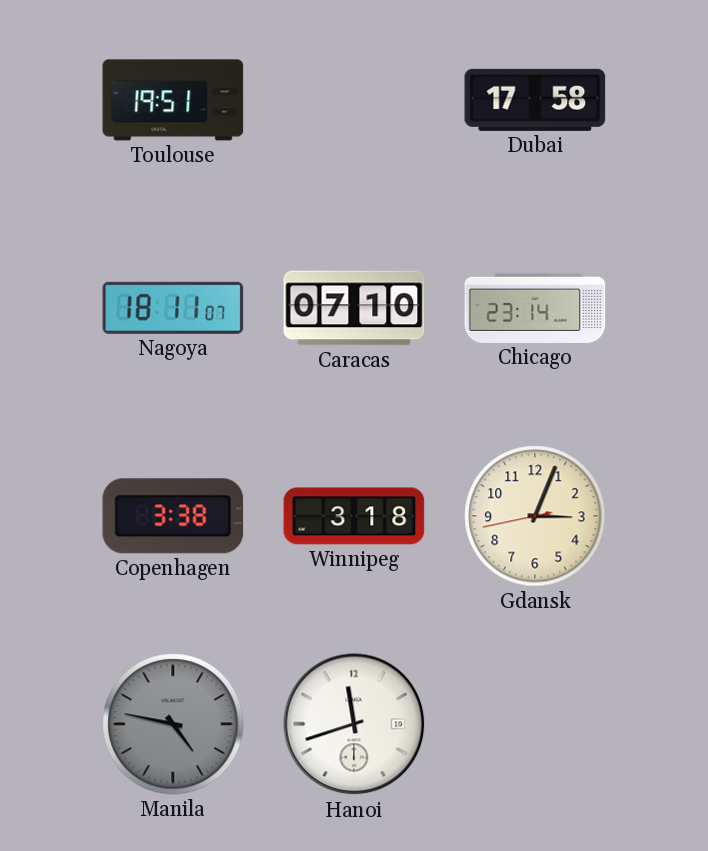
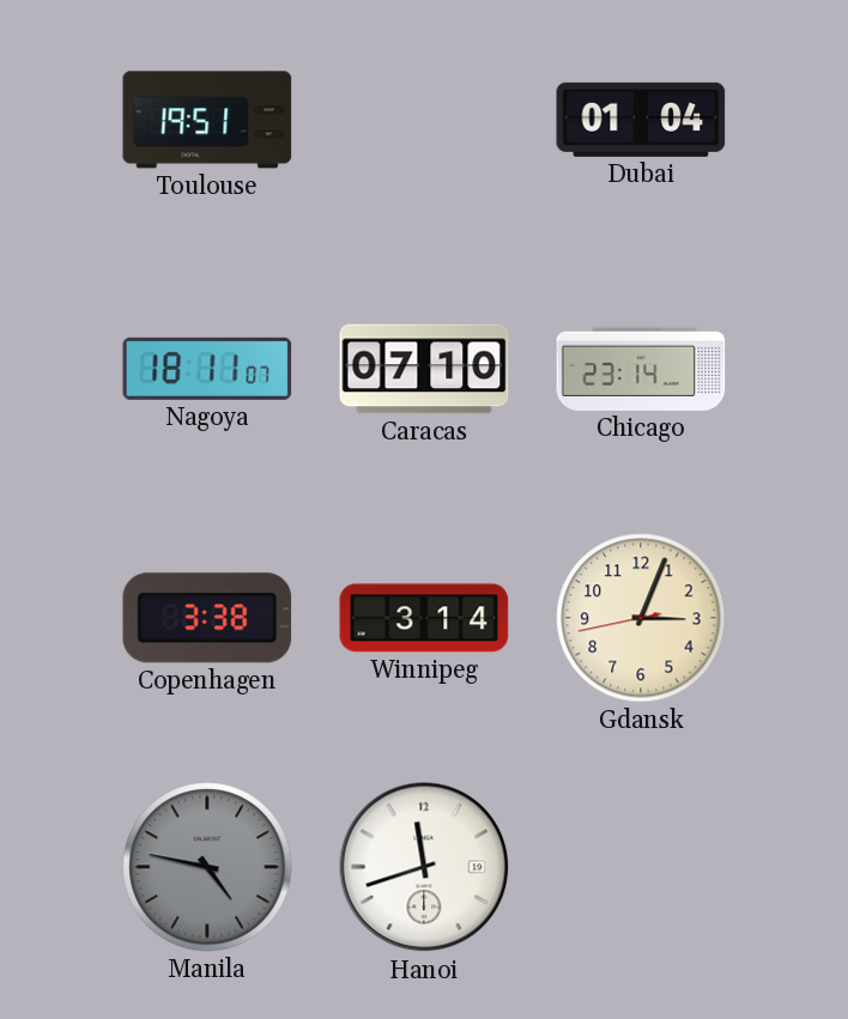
Dubai: 17:58 -> 01:04
Winnipeg: 3:18 -> 3:14
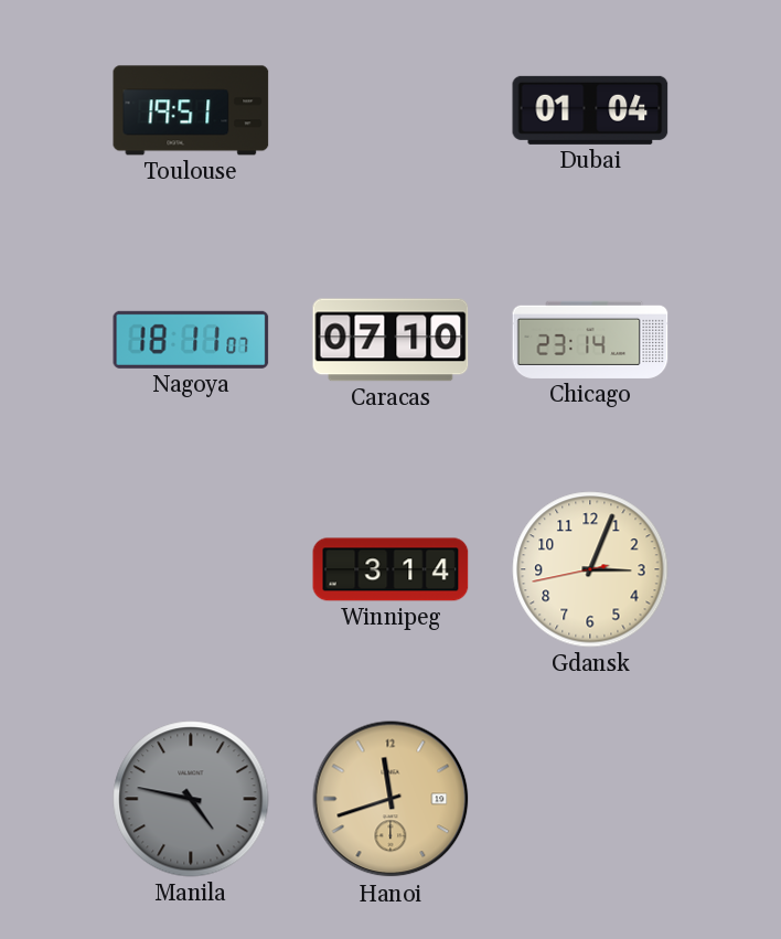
Copenhagen: 3:38 -> none
Hanoi dial: white -> champagne
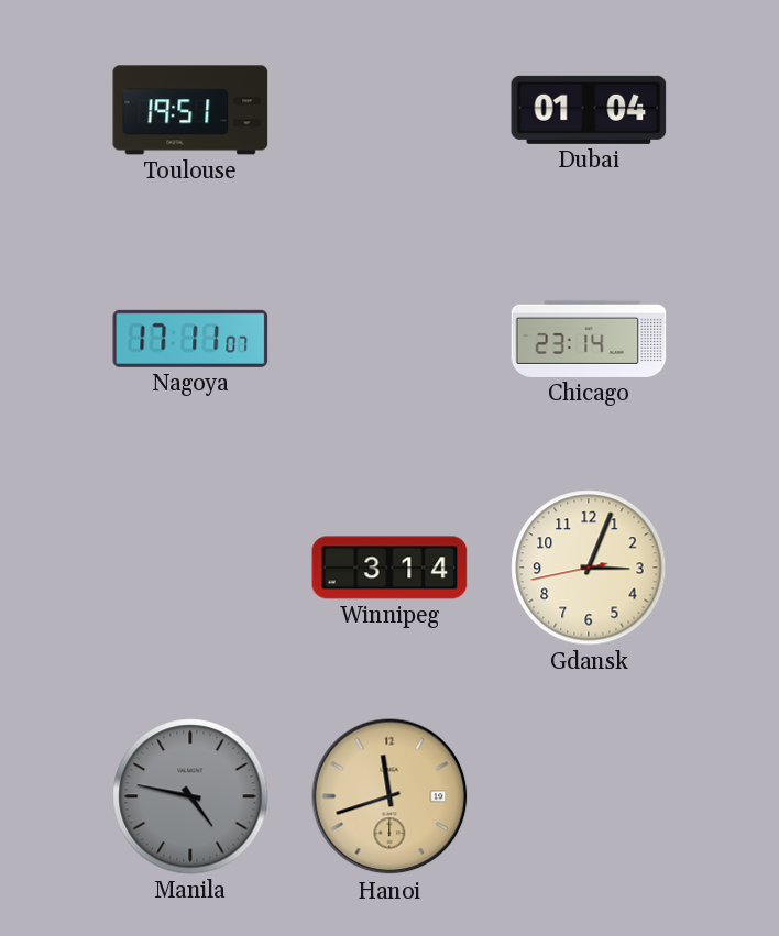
Nagoya: 18:11 -> 17:11
Caracas: 07:10 -> none
